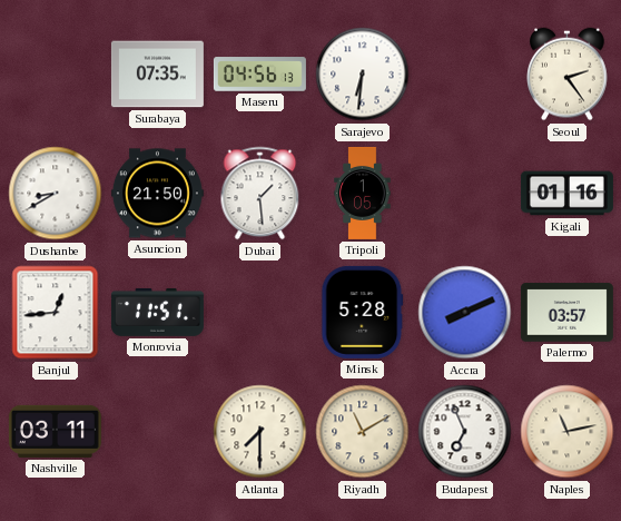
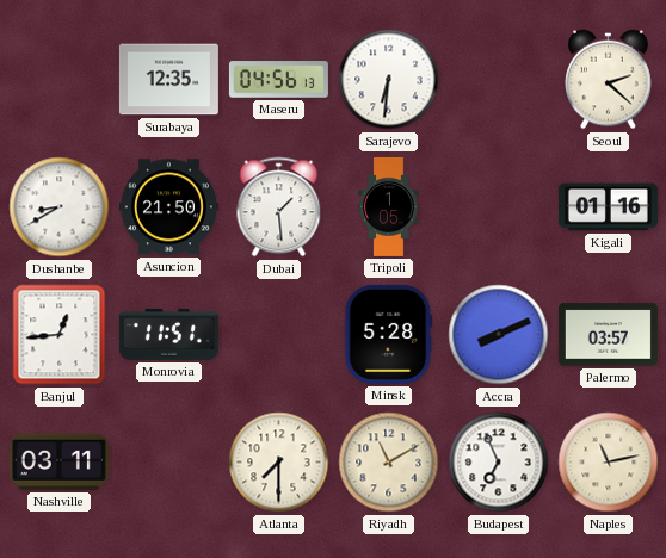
Surabaya: 07:35 -> 12:35
Seoul: 2:24 -> 2:22
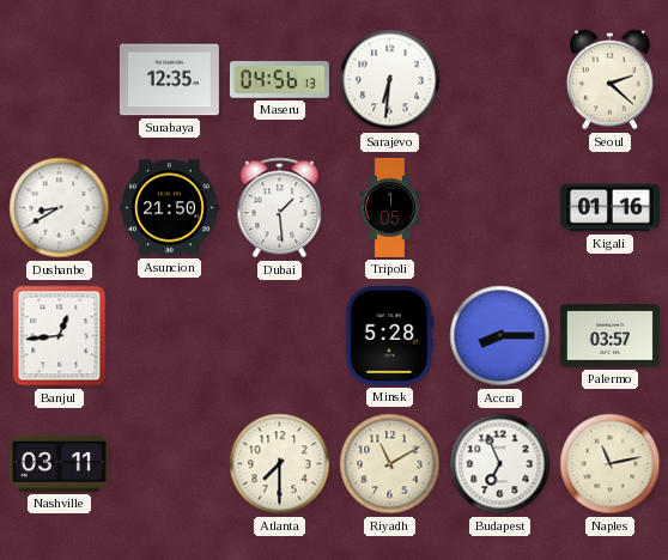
Monrovia: 11:51 -> none
Accra: 8:11 -> 8:15
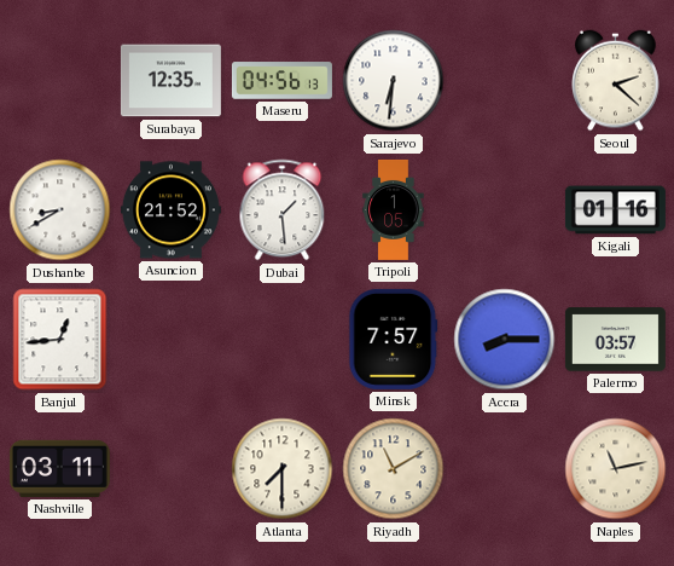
Asuncion: 21:50 -> 21:52
Minsk: 5:28 -> 7:57
Budapest: 6:56 -> none
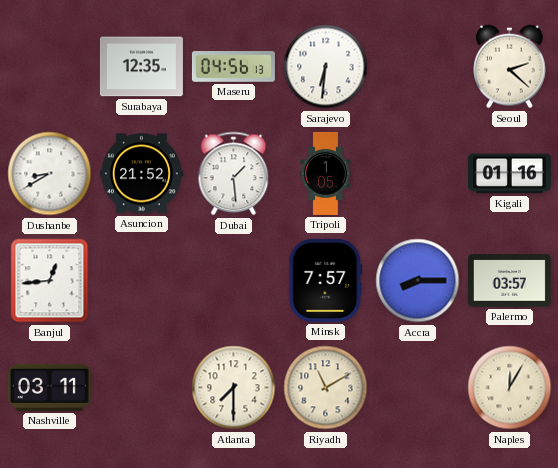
Naples: 11:13 -> 12:05
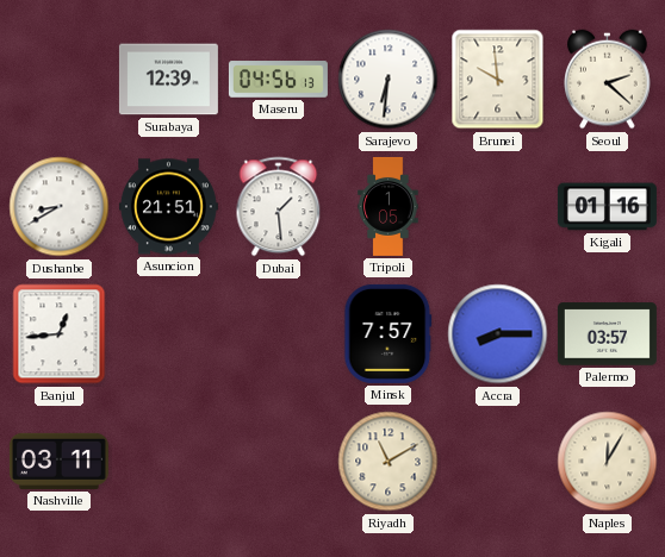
Surabaya: 12:35 -> 12:39
Brunei: none -> 9:59
Asuncion: 21:52 -> 21:51
Atlanta: 7:30 -> none
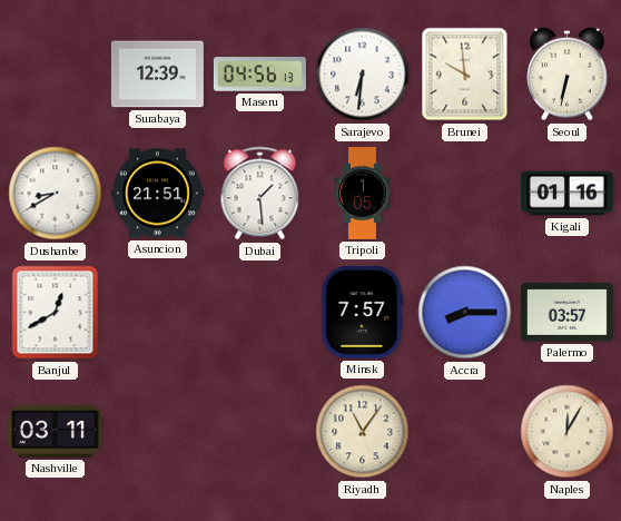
Seoul: 2:22 -> 6:32
Banjul: 12:44 -> 12:40
Riyadh: 11:10 -> 11:06
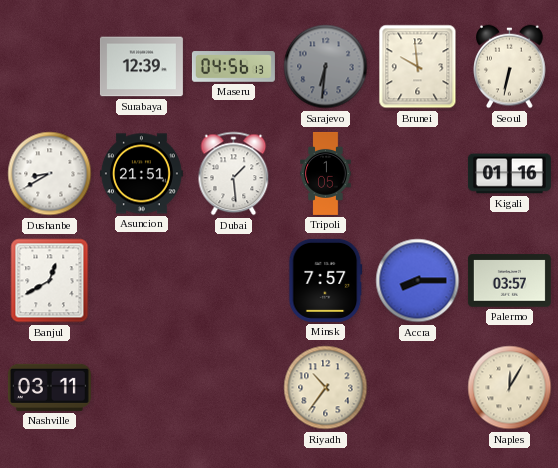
Sarajevo dial: white -> grey
Riyadh: 11:06 -> 10:36
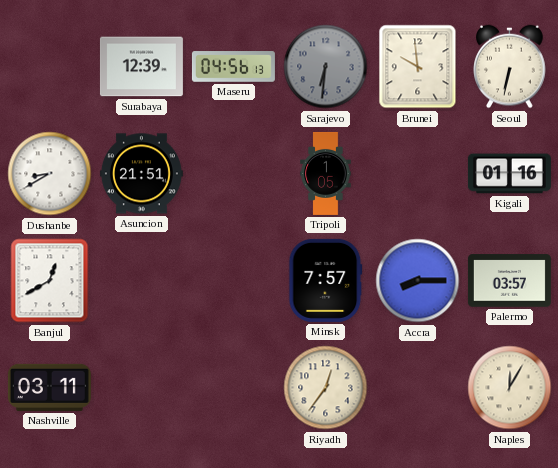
Dubai: 1:29 -> none
Riyadh: 10:36 -> 12:36
